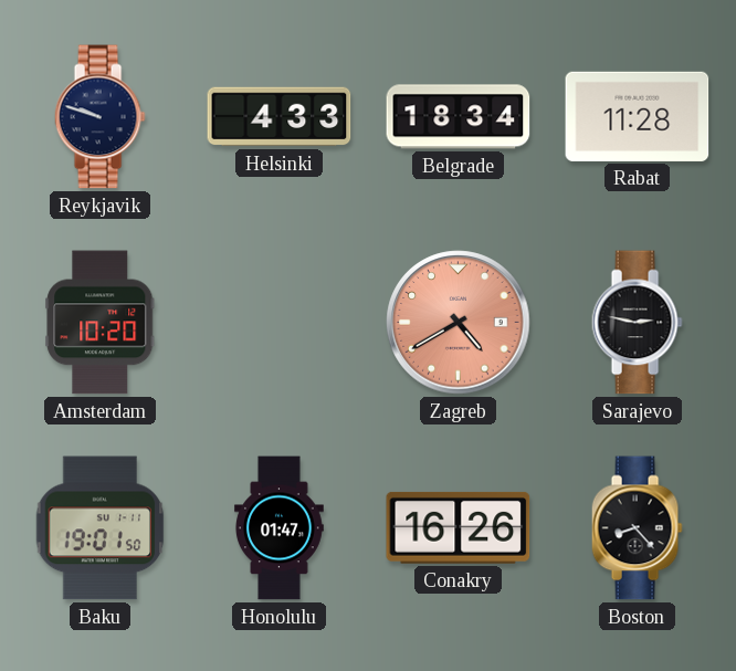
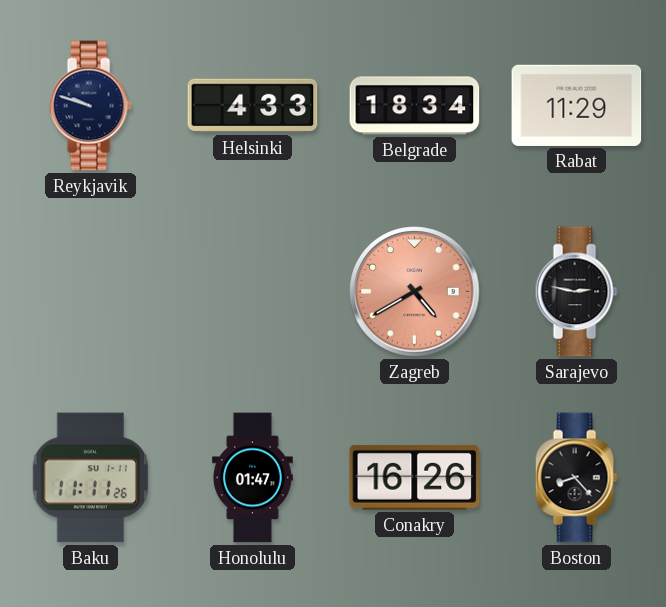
Rabat: 11:28 -> 11:29
Amsterdam: 10:20 -> none
Baku: 19:01 -> 11:11
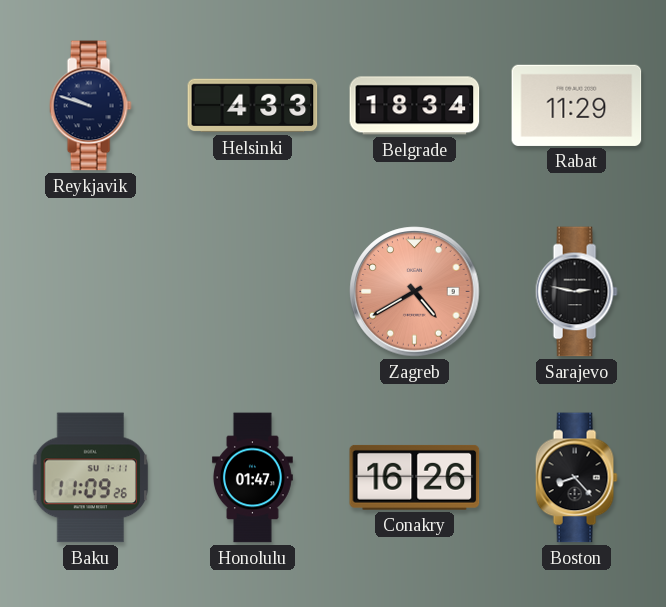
Baku: 11:11 -> 11:09
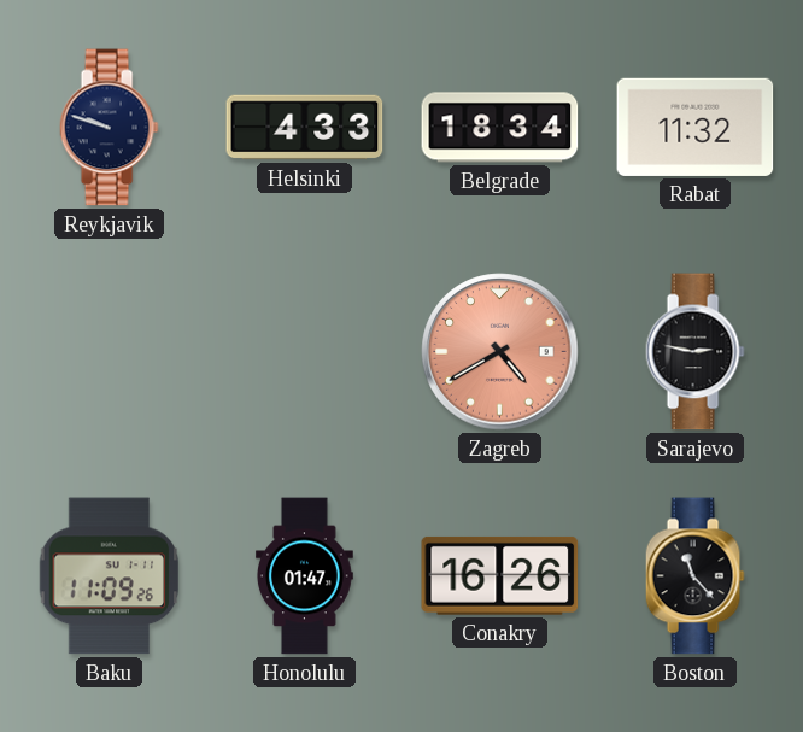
Rabat: 11:29 -> 11:32
Boston: 8:23 -> 11:23
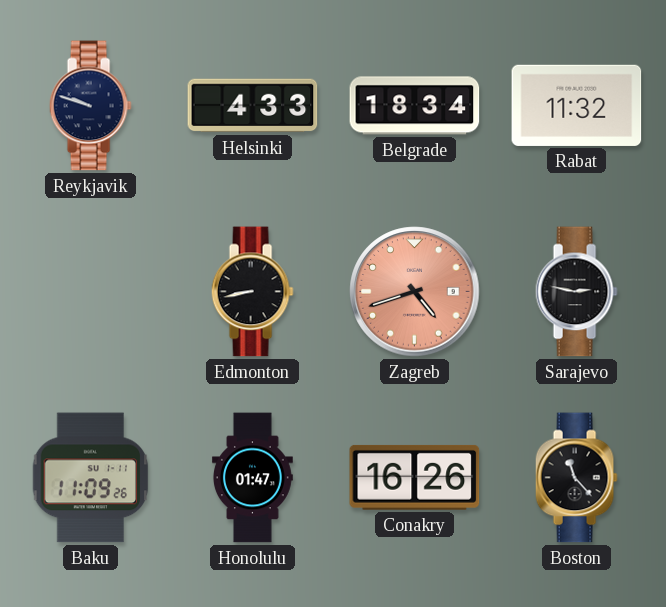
Edmonton: none -> 8:43
Zagreb: 4:40 -> 4:42
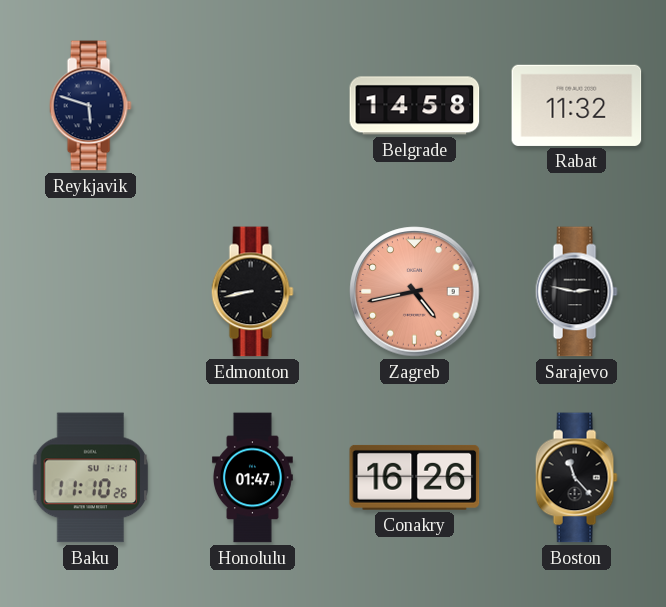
Reykjavik: 9:48 -> 5:48
Helsinki: 4:33 -> none
Belgrade: 18:34 -> 14:58
Zagreb: 4:42 -> 4:43
Baku: 11:09 -> 11:10
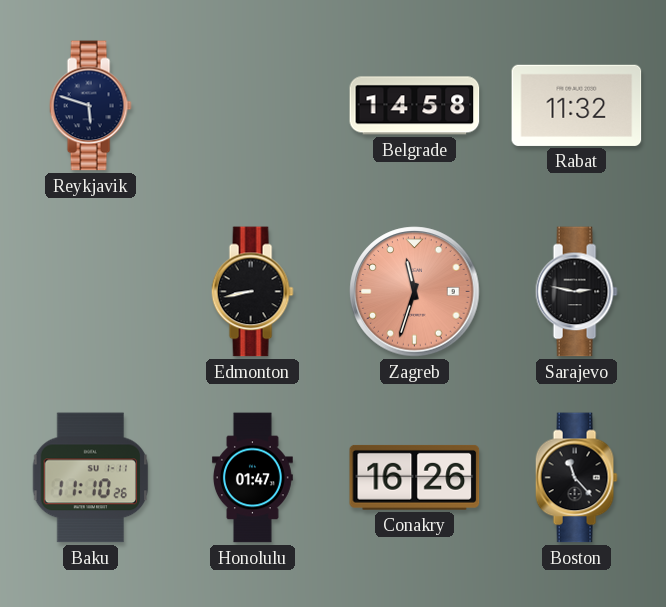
Zagreb: 4:43 -> 11:33
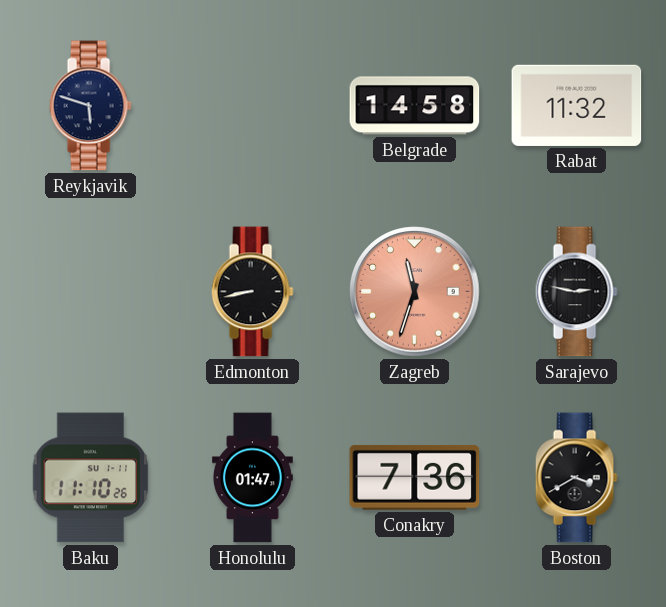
Conakry: 16:26 -> 7:36
Boston: 11:23 -> 3:40
